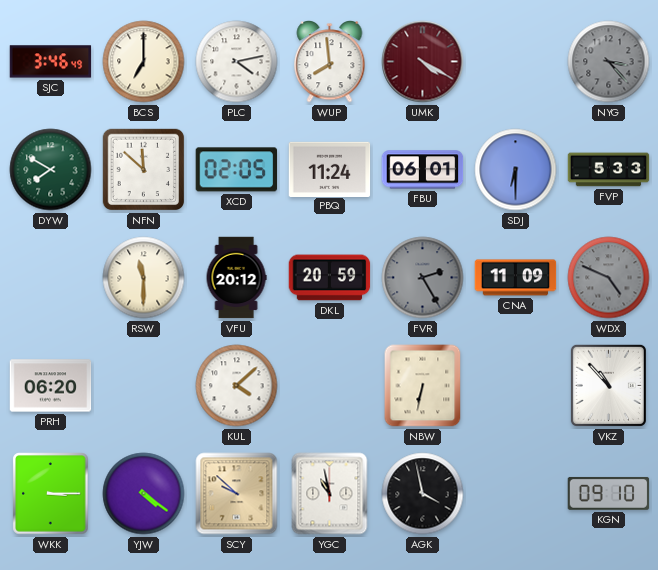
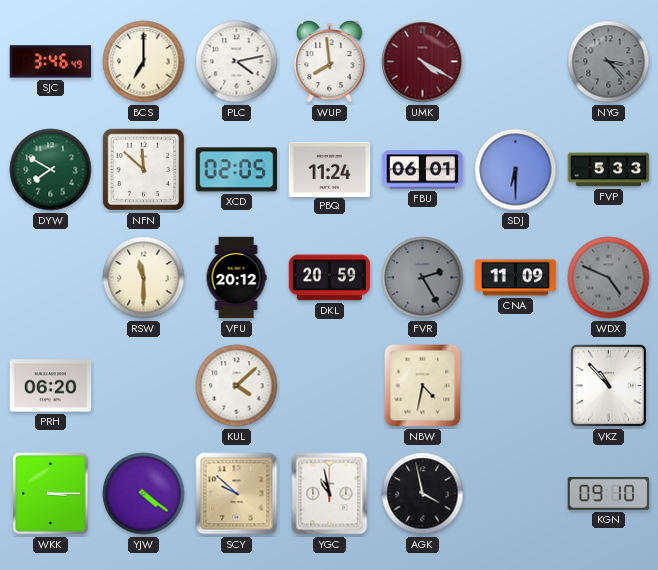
NBW: 6:32 -> 4:32
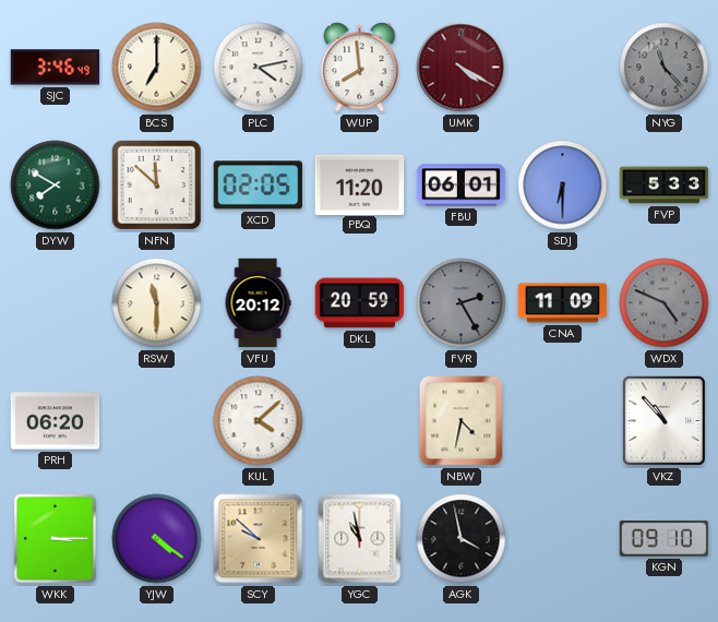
NYG: 3:23 -> 11:23
PBQ: 11:24 -> 11:20
